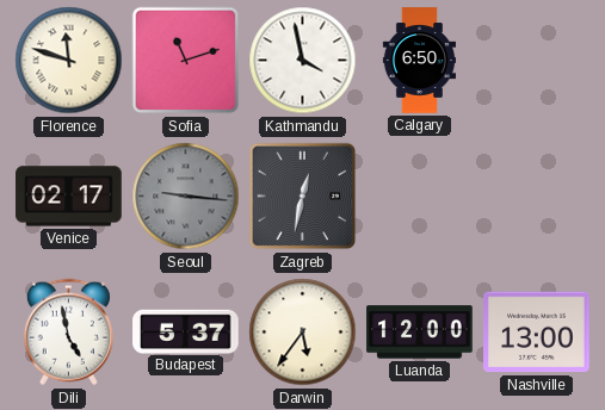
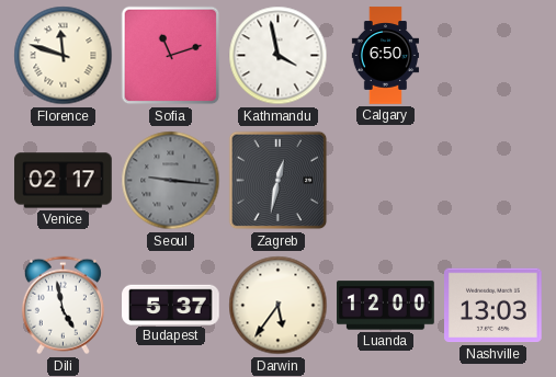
Nashville: 13:00 -> 13:03
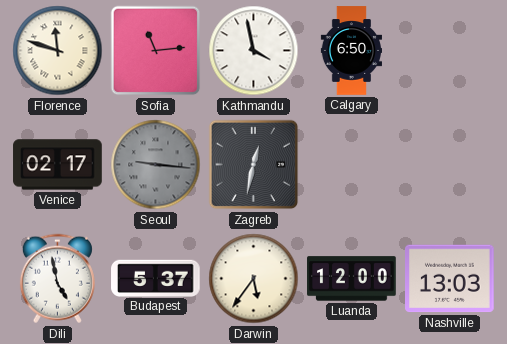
Sofia: 11:12 -> 11:14
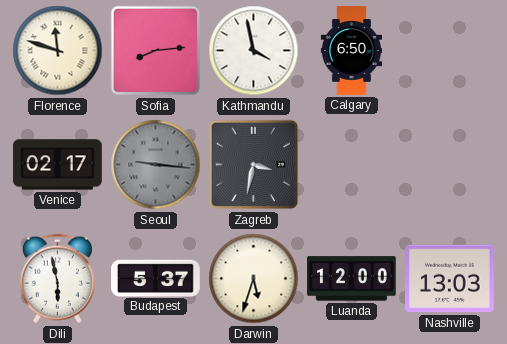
Sofia: 11:14 -> 8:14
Zagreb: 12:32 -> 3:32
Dili: 4:58 -> 5:58
Darwin: 5:36 -> 5:33
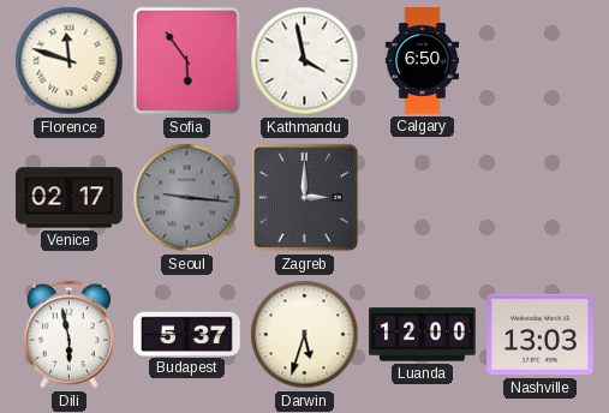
Sofia: 8:14 -> 5:54
Zagreb: 3:32 -> 3:00
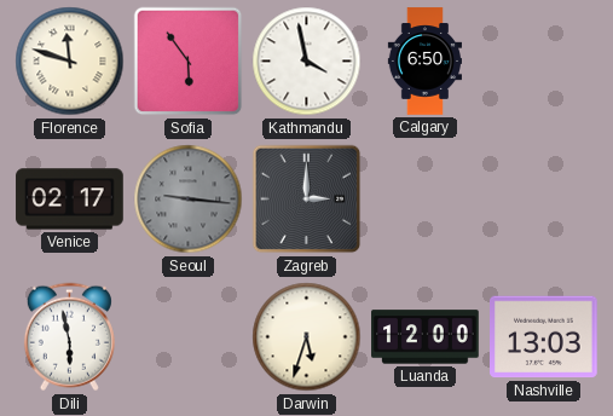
Budapest: 5:37 -> none
